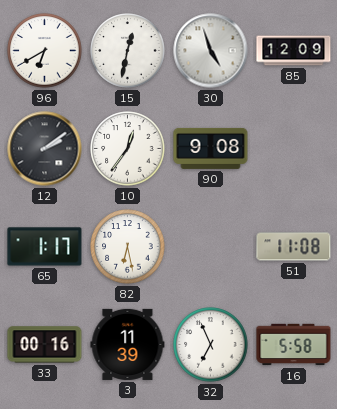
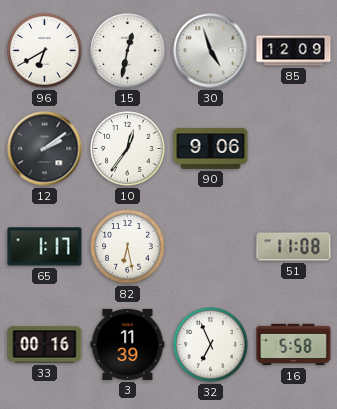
90: 9:08 -> 9:06
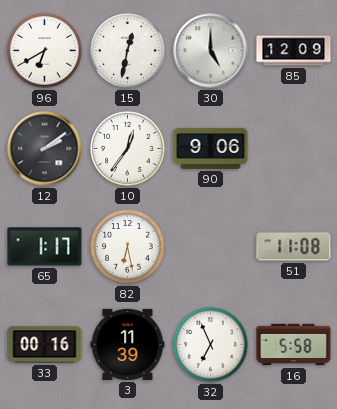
30: 4:57 -> 5:00
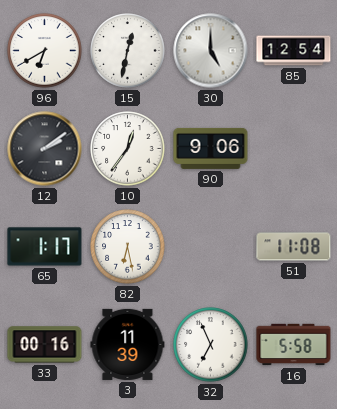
85: 12:09 -> 12:54
